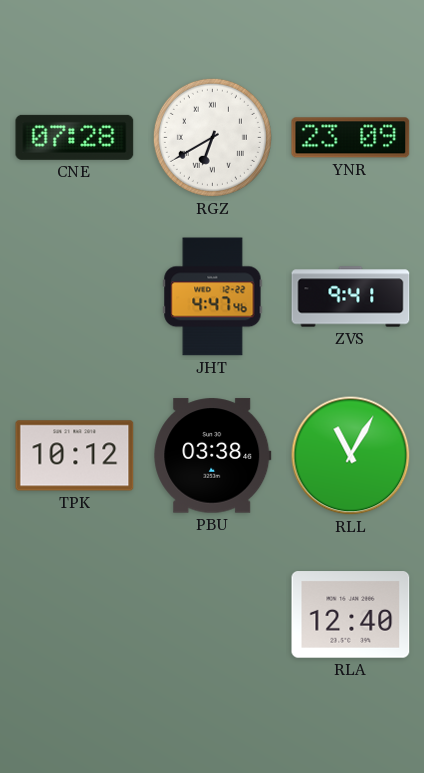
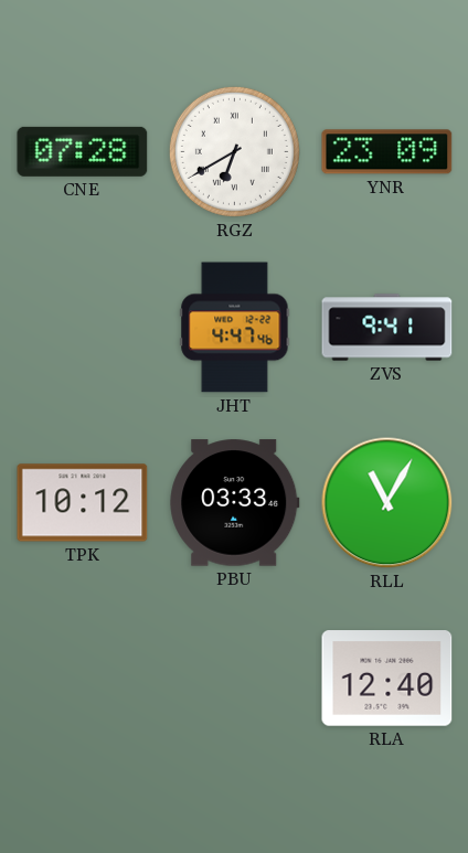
PBU: 03:38 -> 03:33
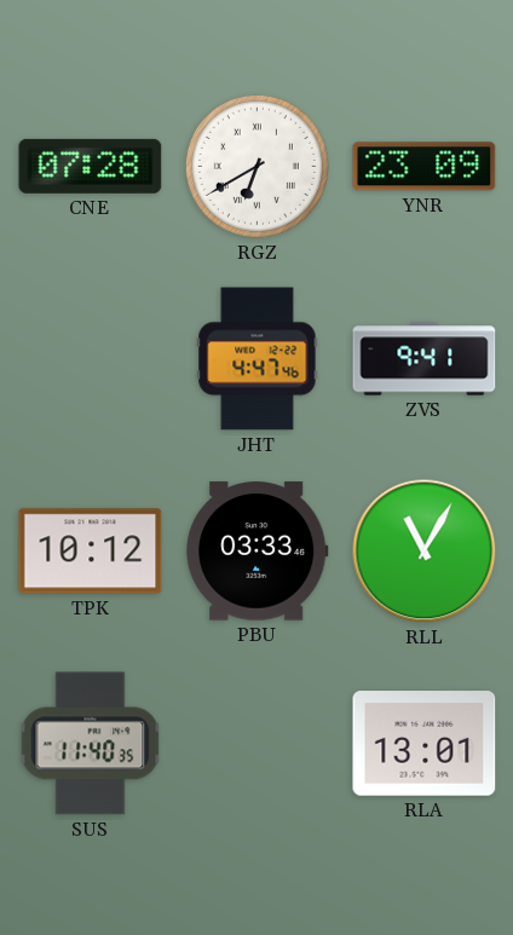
SUS: none -> 11:40
RLA: 12:40 -> 13:01
